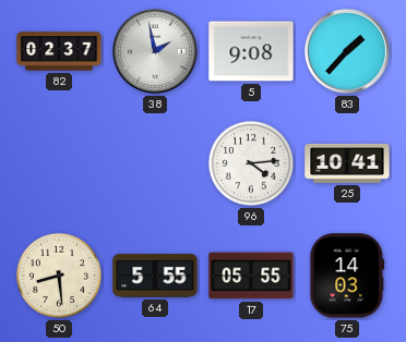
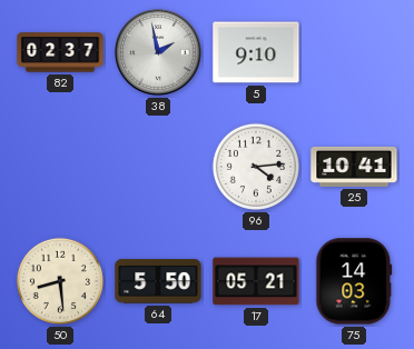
5: 9:08 -> 9:10
83: 1:37 -> none
64: 5:55 -> 5:50
17: 05:55 -> 05:21
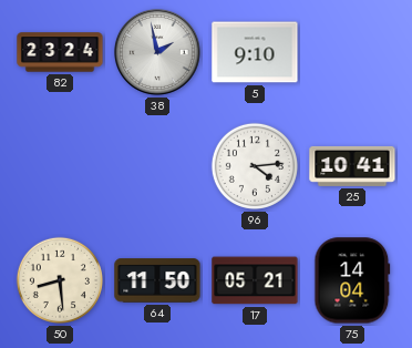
82: 02:37 -> 23:24
64: 5:50 -> 11:50
75: 14:03 -> 14:04
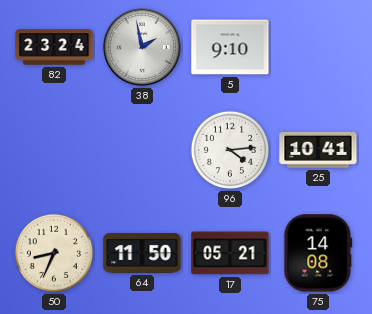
50: 8:29 -> 8:34
75: 14:04 -> 14:08
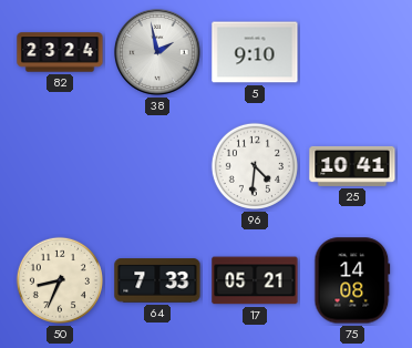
96: 4:14 -> 4:31
64: 11:50 -> 7:33
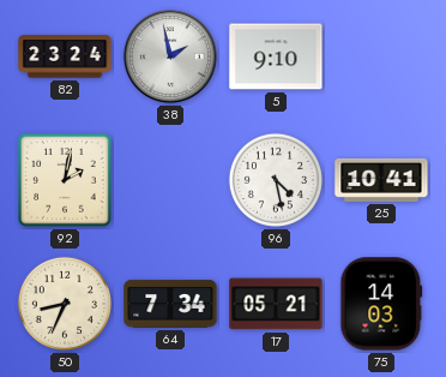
92: none -> 2:02
96: 4:31 -> 4:28
64: 7:33 -> 7:34
75: 14:08 -> 14:03
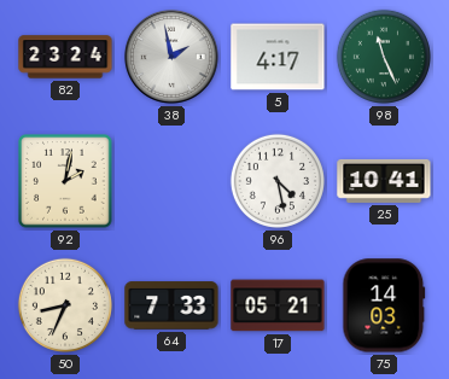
5: 9:10 -> 4:17
98: none -> 11:26
64: 7:34 -> 7:33
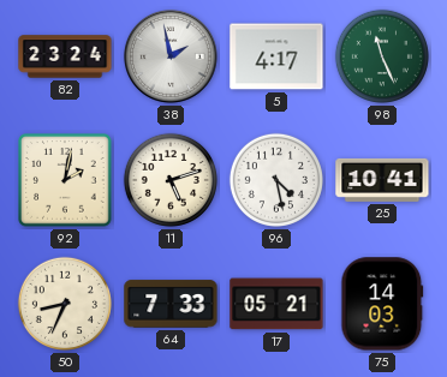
11: none -> 5:12
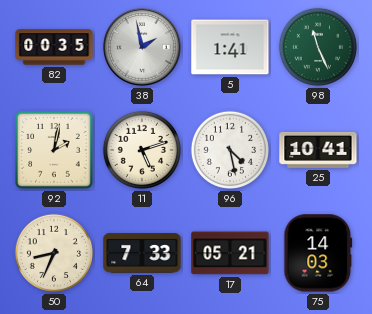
82: 23:24 -> 00:35
5: 4:17 -> 1:41
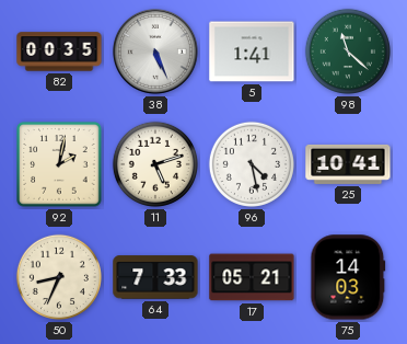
38: 1:58 -> 5:26
98: 11:26 -> 11:22
